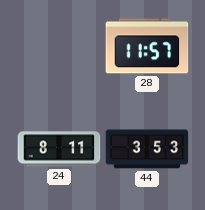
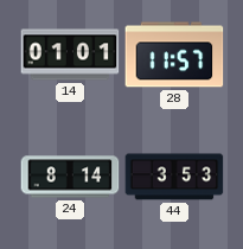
14: none -> 01:01
24: 8:11 -> 8:14
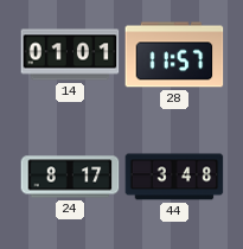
24: 8:14 -> 8:17
44: 3:53 -> 3:48
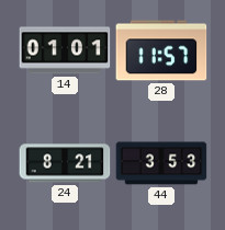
24: 8:17 -> 8:21
44: 3:48 -> 3:53
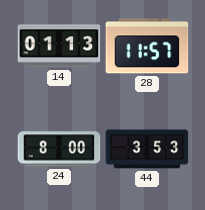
14: 01:01 -> 01:13
24: 8:21 -> 8:00
